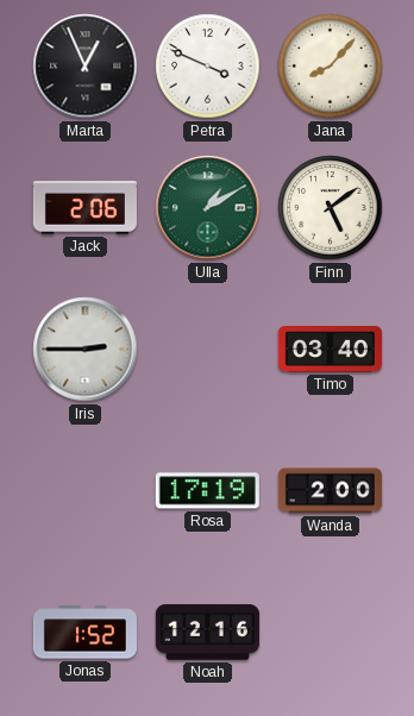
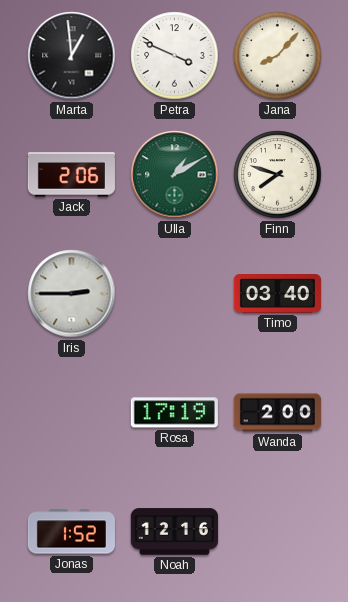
Marta: 12:56 -> 12:59
Finn: 5:09 -> 7:48
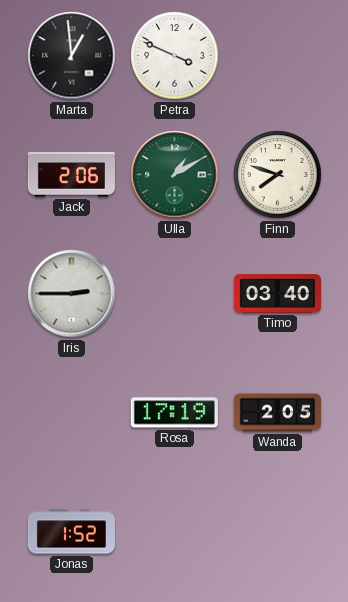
Jana: 8:07 -> none
Wanda: 2:00 -> 2:05
Noah: 12:16 -> none
